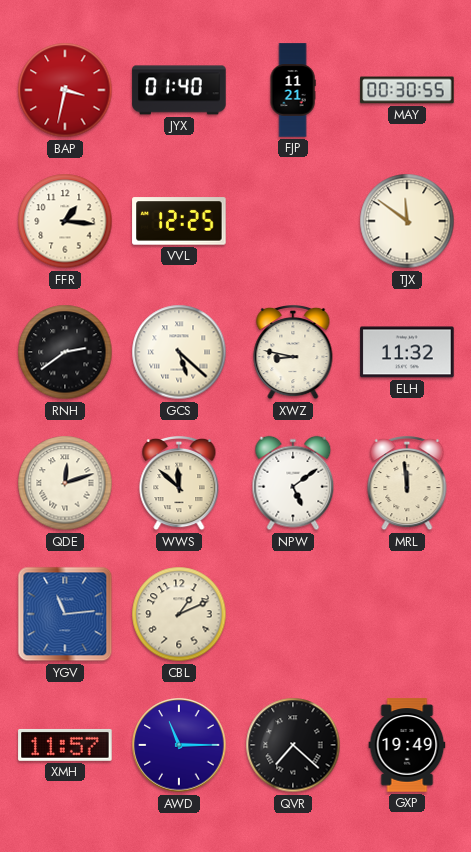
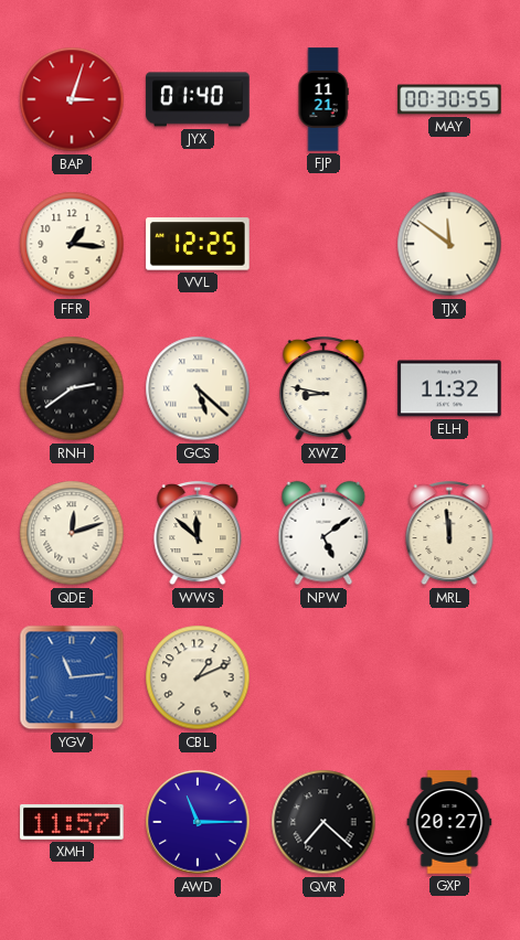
BAP: 3:32 -> 3:03
GXP: 19:49 -> 20:27
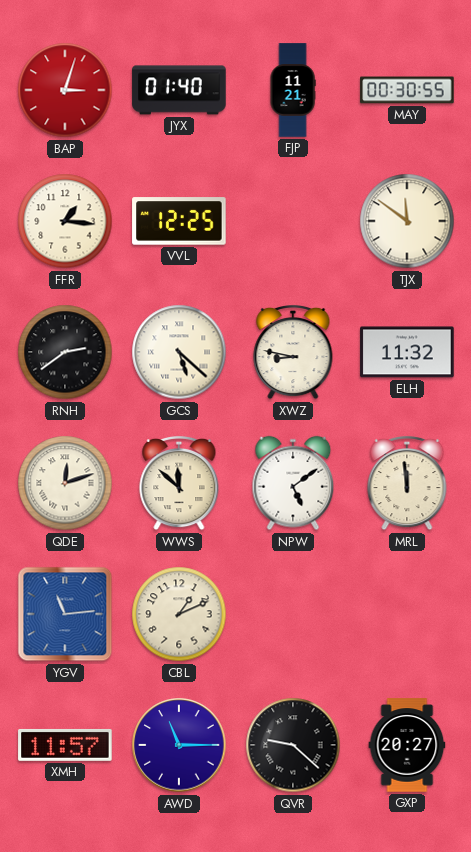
QVR: 7:22 -> 9:22
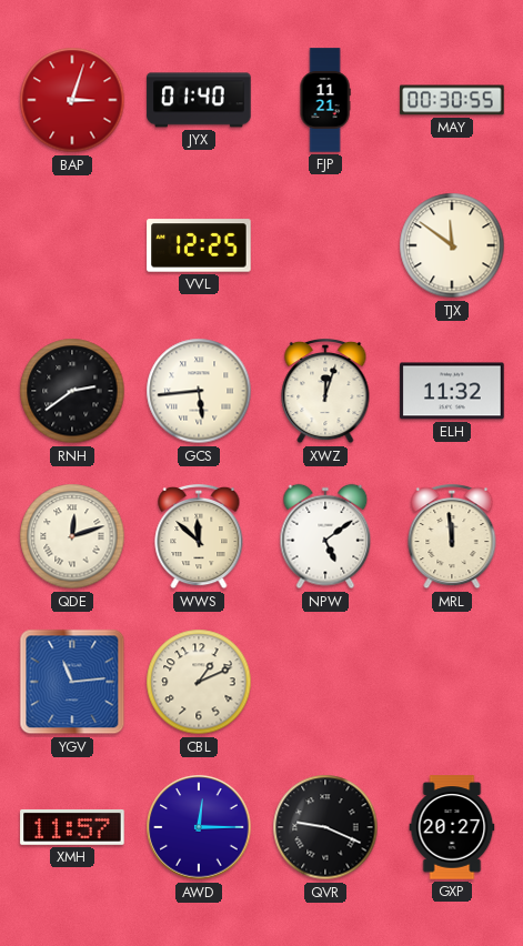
FFR: 1:16 -> none
GCS: 5:22 -> 5:44
XWZ: 8:47 -> 12:03
AWD: 11:15 -> 12:15
QVR: 9:22 -> 9:19
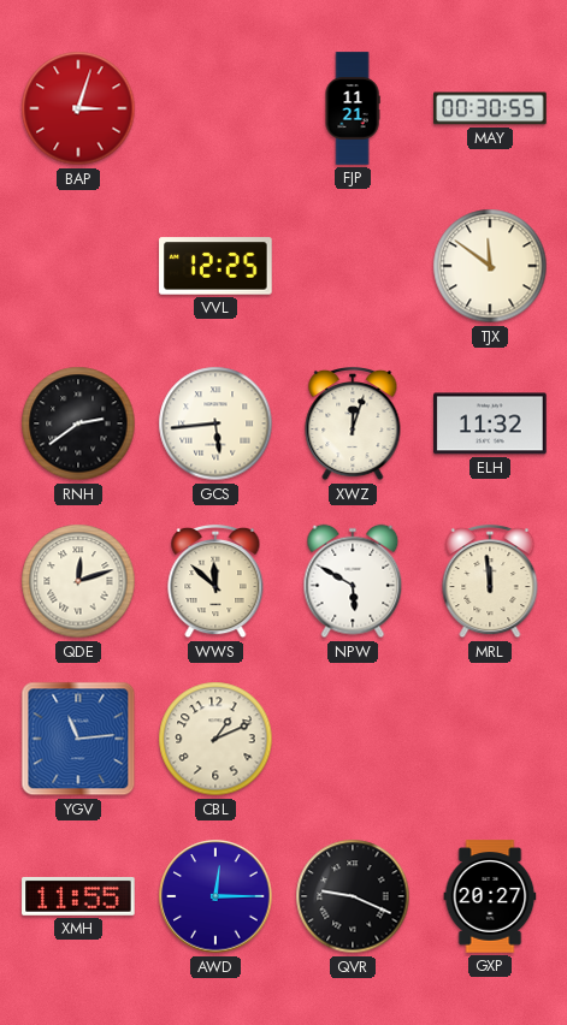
JYX: 01:40 -> none
NPW: 5:09 -> 5:50
XMH: 11:57 -> 11:55
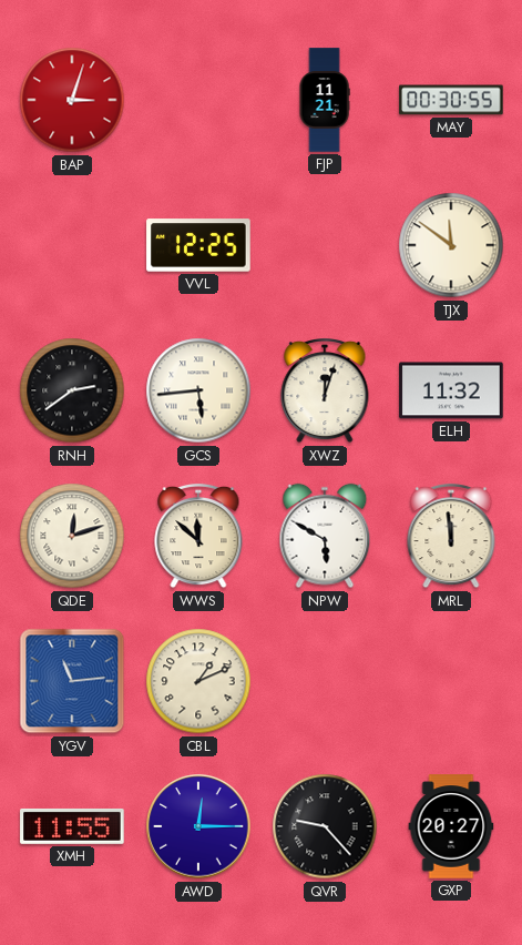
QVR: 9:19 -> 9:23
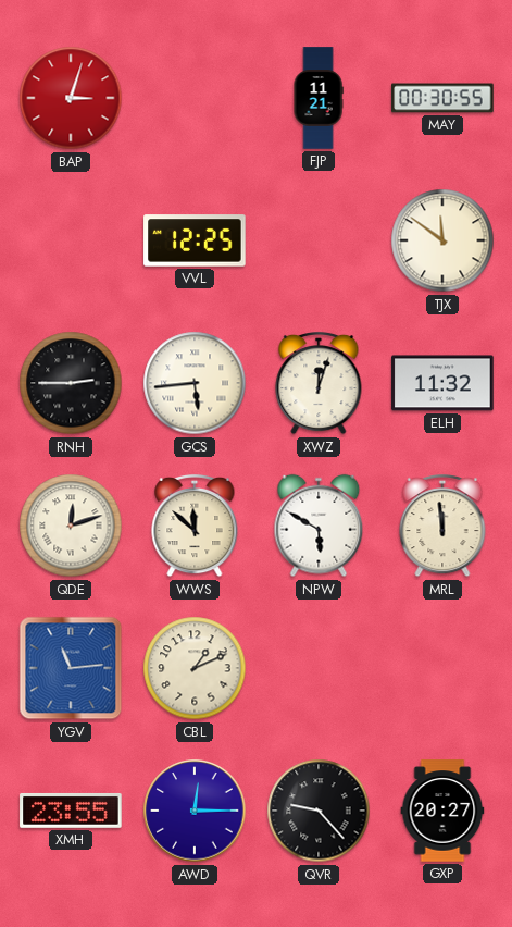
RNH: 2:39 -> 2:45
XMH: 11:55 -> 23:55
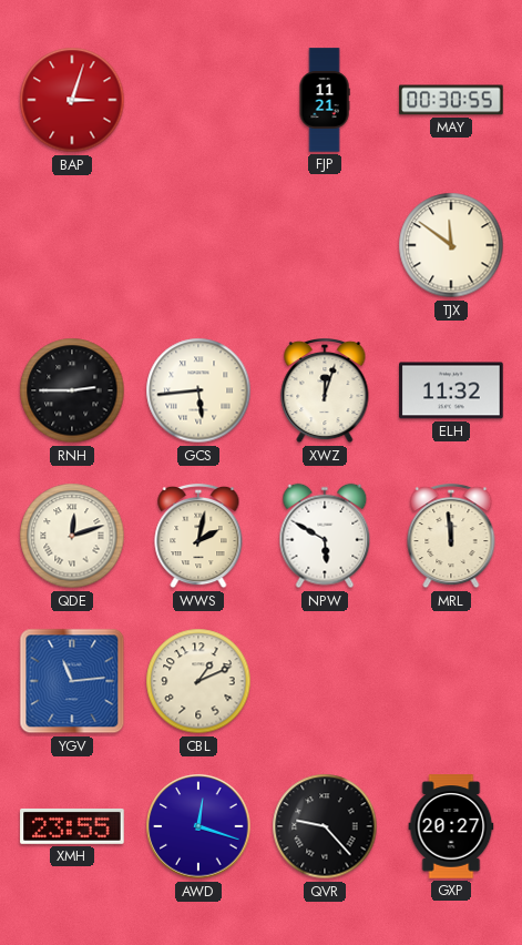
VVL: 12:25 -> none
WWS: 11:52 -> 2:02
AWD: 12:15 -> 12:18
